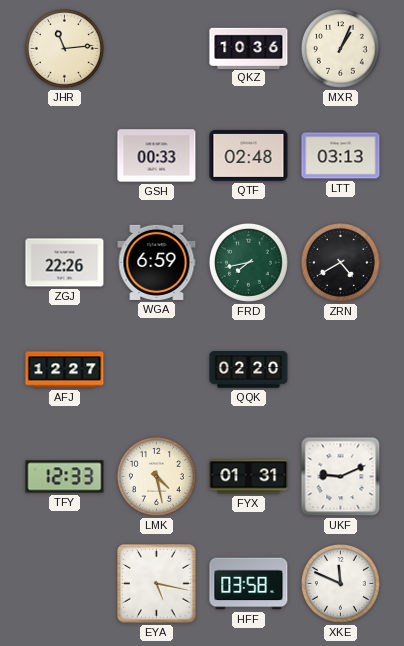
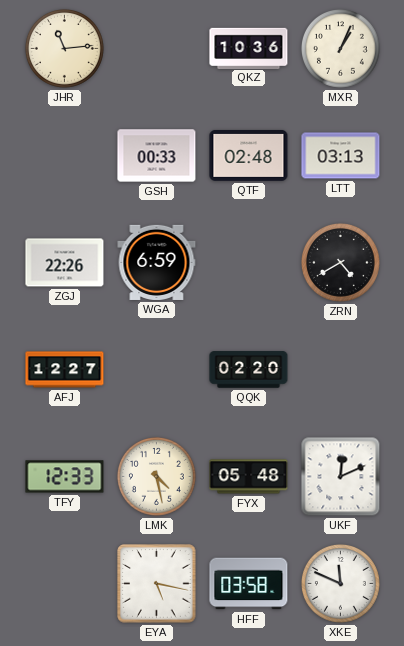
FRD: 7:43 -> none
FYX: 01:31 -> 05:48
UKF: 9:11 -> 12:11
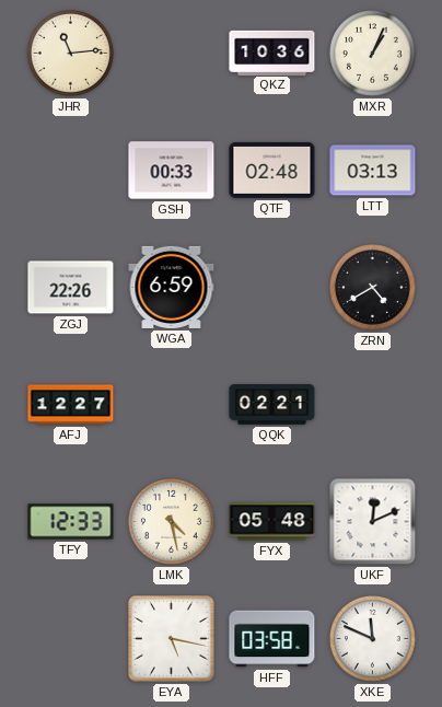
QQK: 02:20 -> 02:21
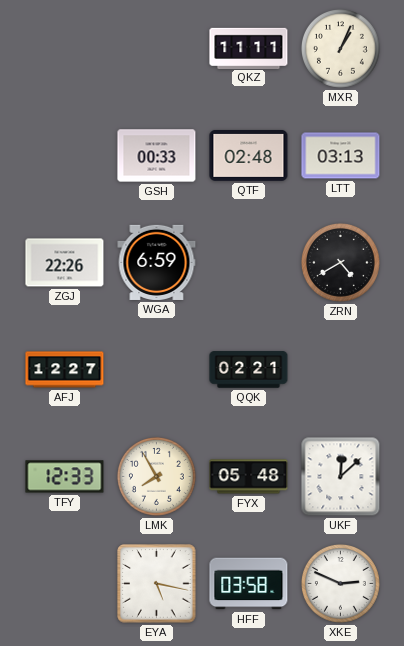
JHR: 11:14 -> none
QKZ: 10:36 -> 11:11
LMK: 4:28 -> 7:55
UKF: 12:11 -> 12:08
XKE: 11:49 -> 2:49
